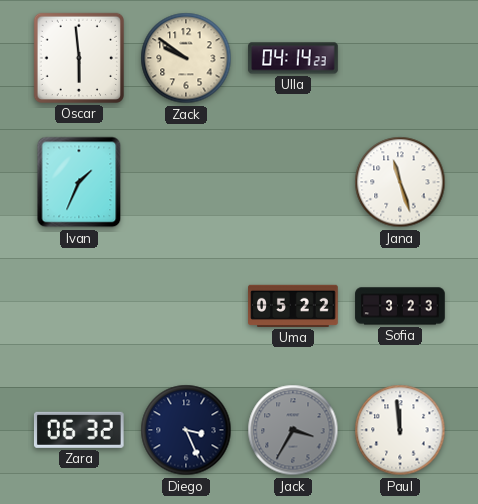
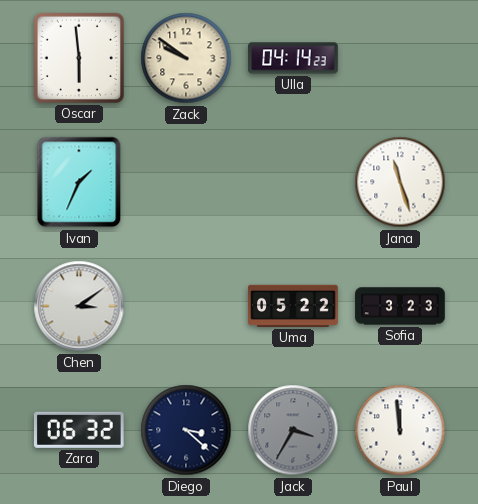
Chen: none -> 3:09
Diego: 3:26 -> 3:22
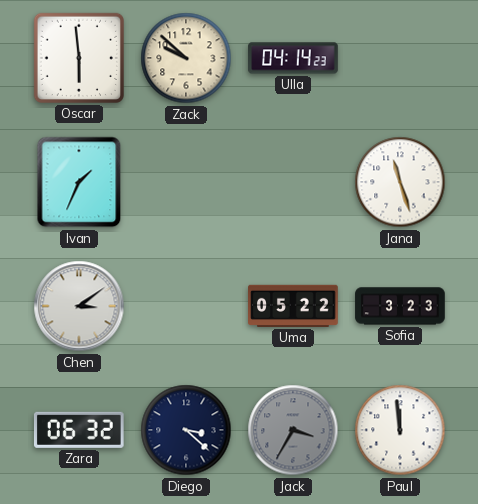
Zack: 9:51 -> 9:52
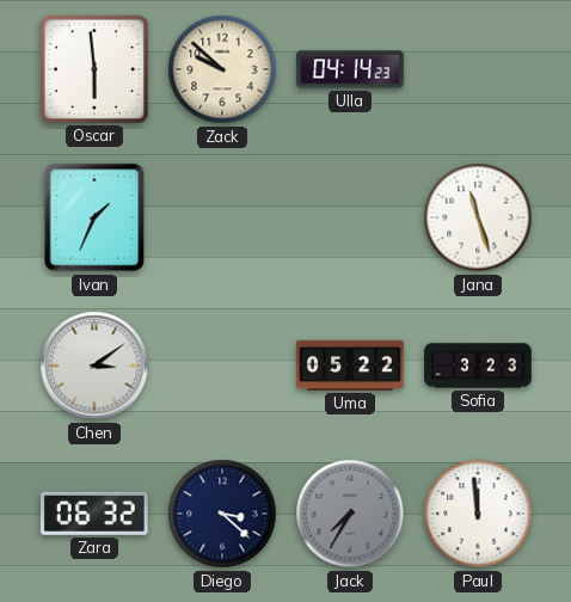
Jack: 3:35 -> 7:35
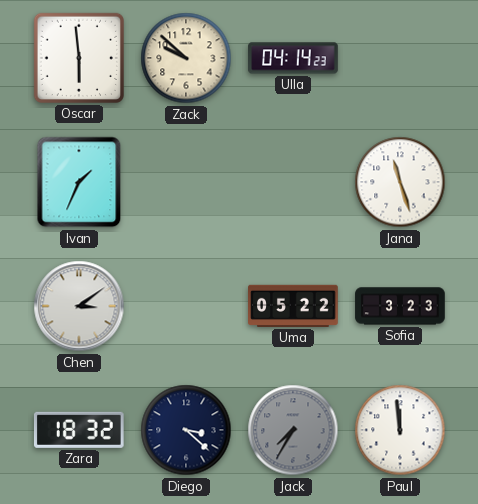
Zara: 06:32 -> 18:32
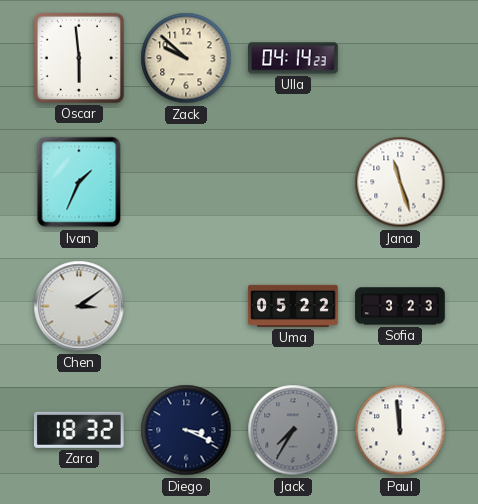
Diego: 3:22 -> 3:19
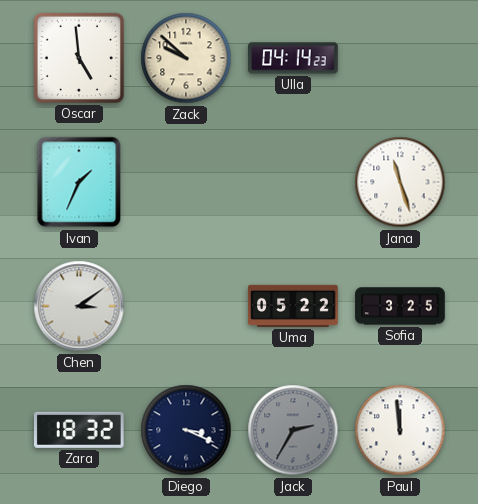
Oscar: 5:59 -> 4:59
Sofia: 3:23 -> 3:25
Jack: 7:35 -> 2:35
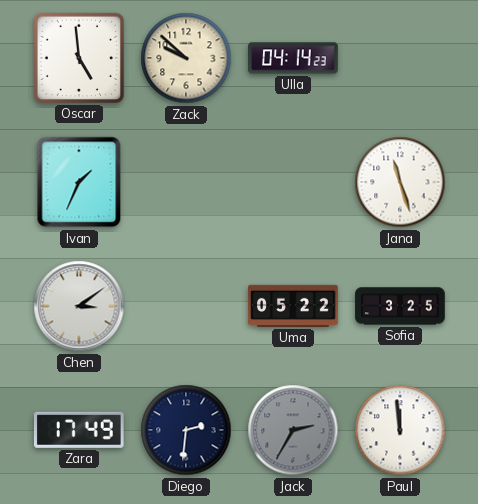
Zara: 18:32 -> 17:49
Diego: 3:19 -> 2:31
